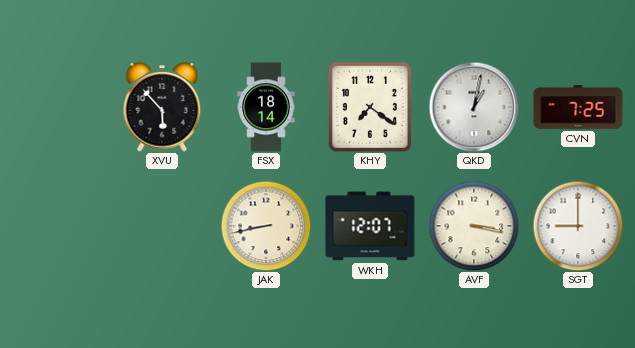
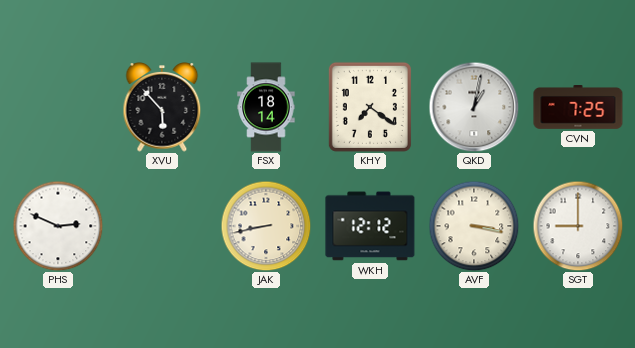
PHS: none -> 2:49
WKH: 12:07 -> 12:12
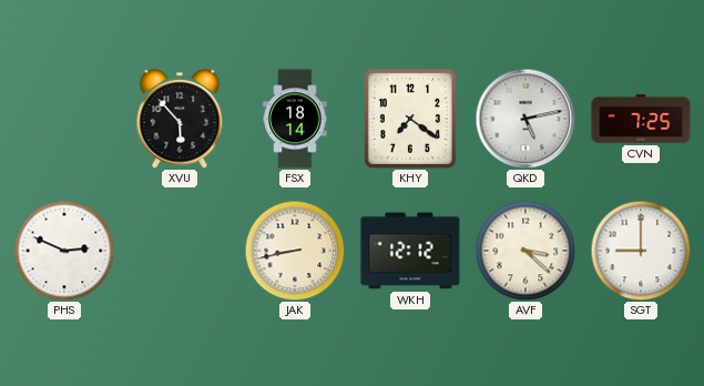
QKD: 1:02 -> 5:13
AVF: 3:17 -> 3:22
